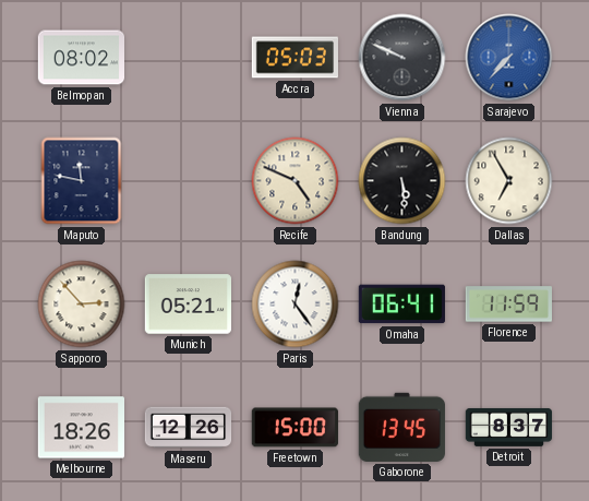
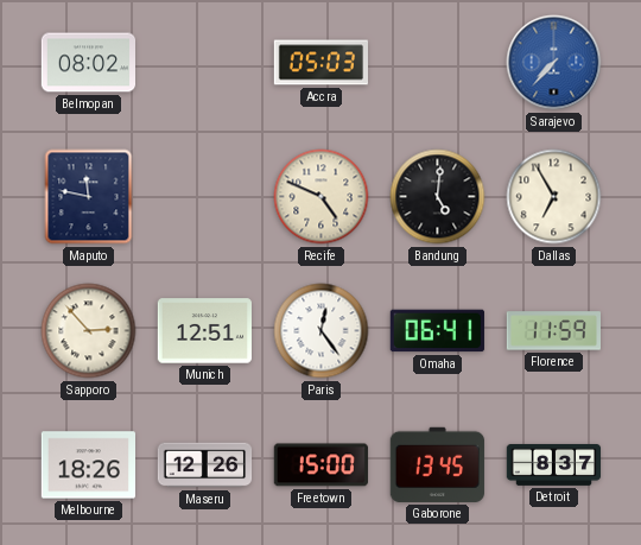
Vienna: 9:49 -> none
Bandung: 5:29 -> 5:01
Munich: 05:21 -> 12:51
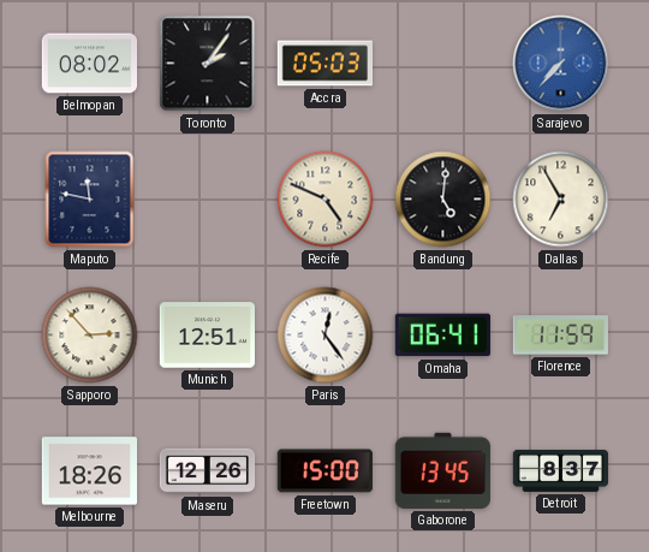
Toronto: none -> 2:06
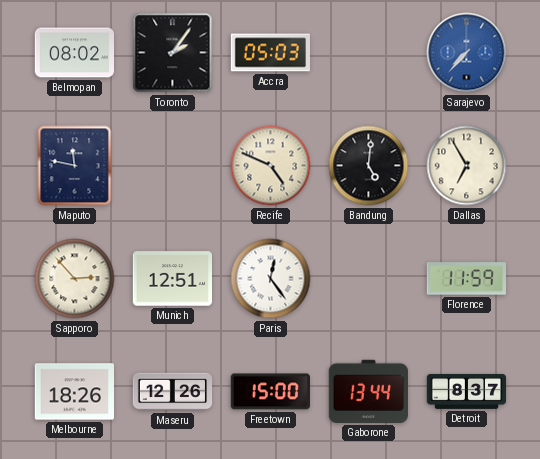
Omaha: 06:41 -> none
Gaborone: 13:45 -> 13:44
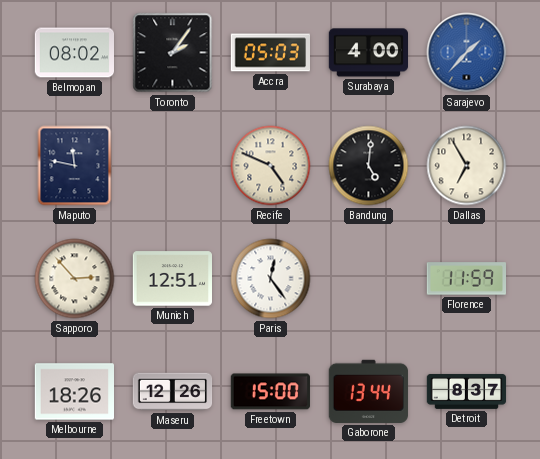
Surabaya: none -> 4:00
Sarajevo: 7:37 -> 1:37
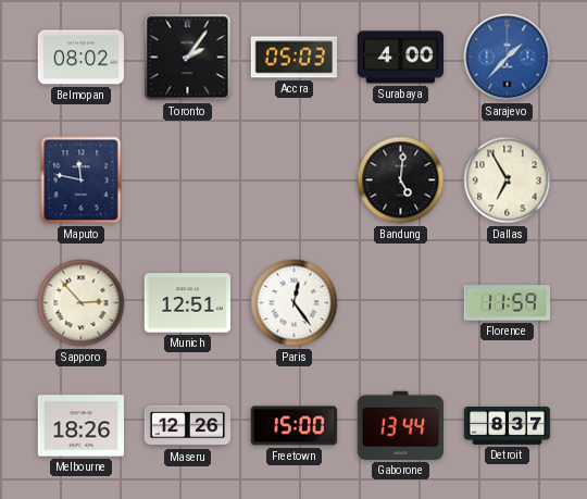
Recife: 4:49 -> none
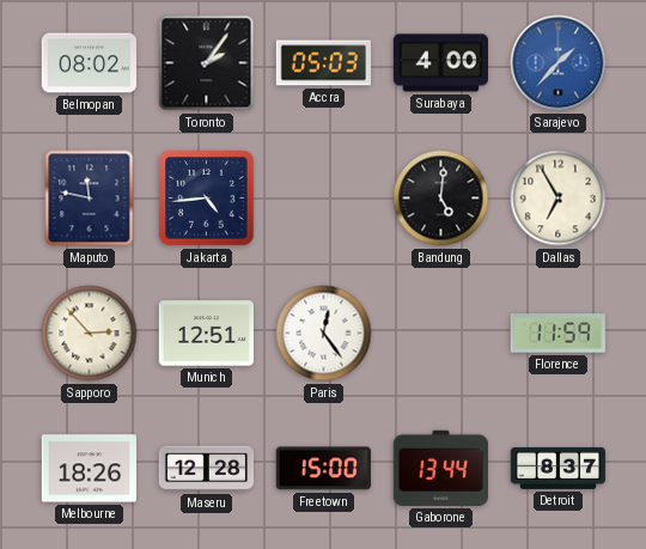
Jakarta: none -> 4:44
Maseru: 12:26 -> 12:28
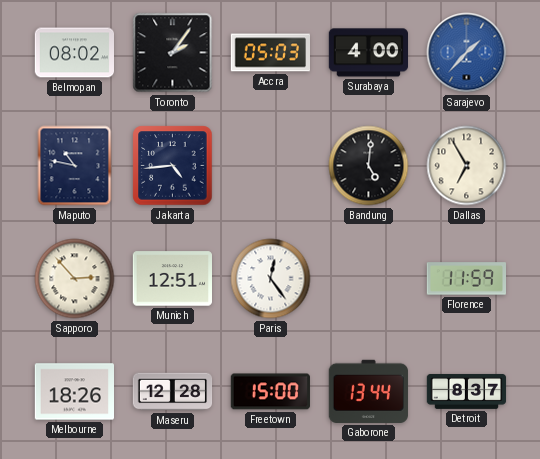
Maputo: 11:47 -> 10:47
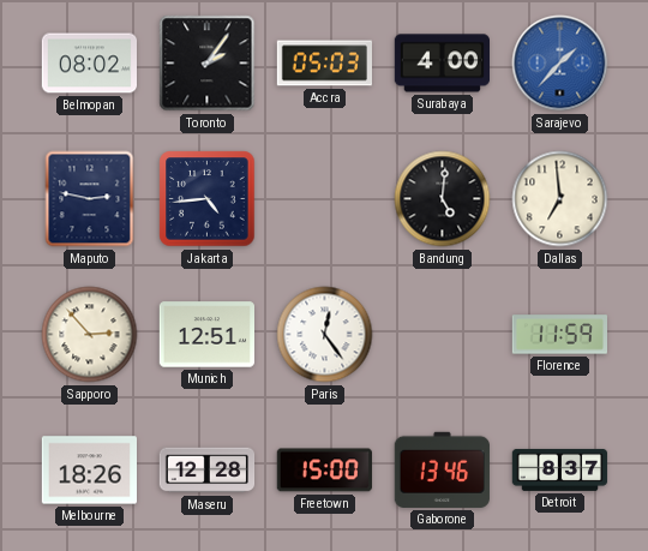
Maputo: 10:47 -> 2:47
Dallas: 6:55 -> 6:59
Gaborone: 13:44 -> 13:46
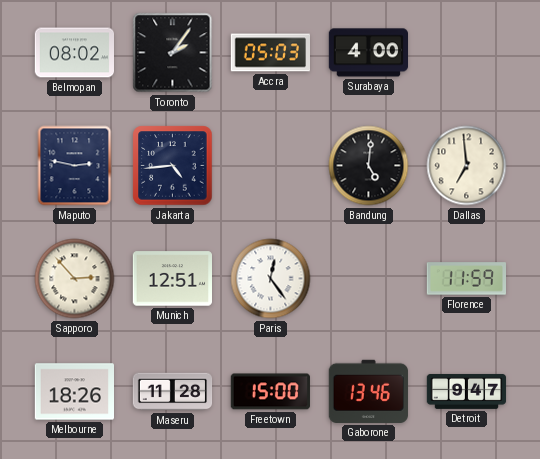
Sarajevo: 1:37 -> none
Maseru: 12:28 -> 11:28
Detroit: 8:37 -> 9:47
